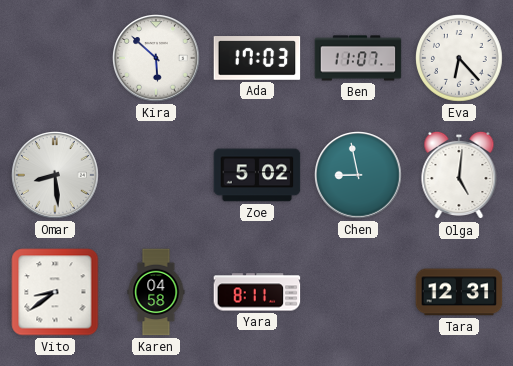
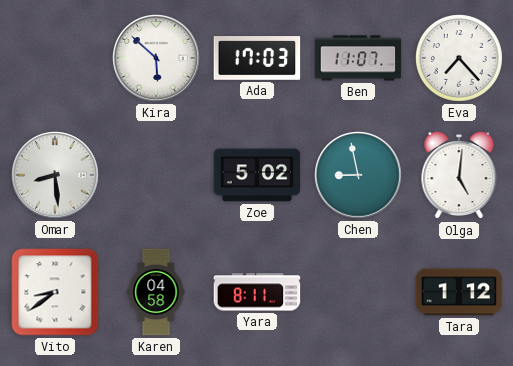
Eva: 6:23 -> 7:23
Tara: 12:31 -> 1:12
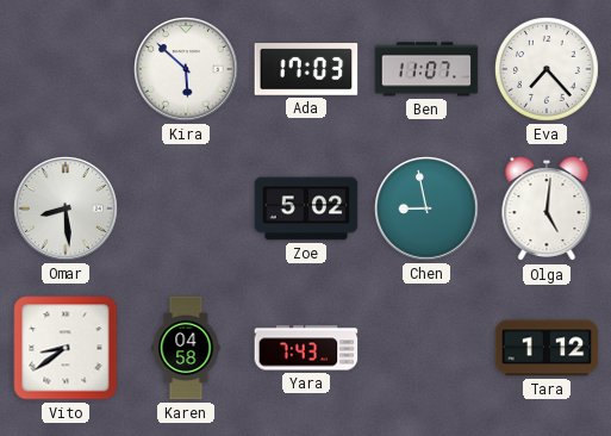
Yara: 8:11 -> 7:43
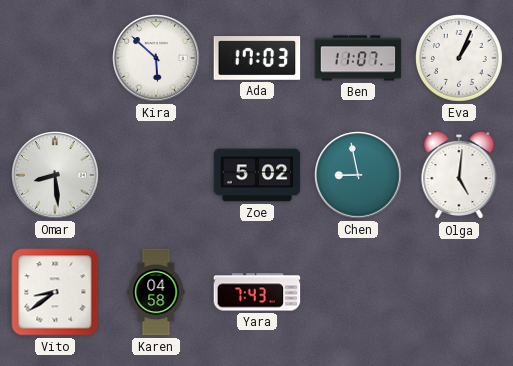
Eva: 7:23 -> 1:04
Tara: 1:12 -> none
